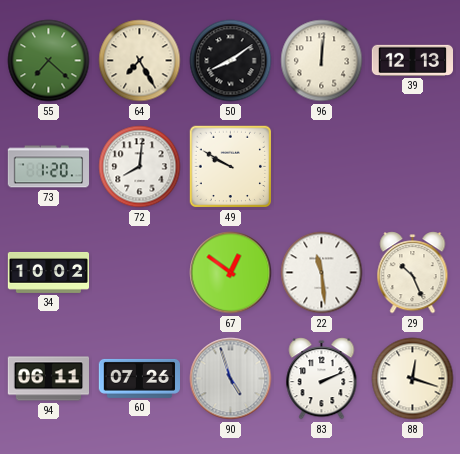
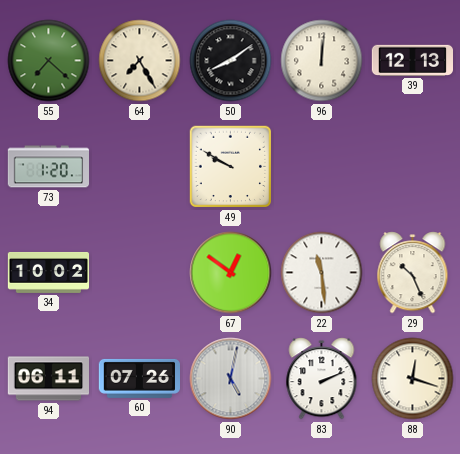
72: 8:01 -> none
90: 4:57 -> 5:02
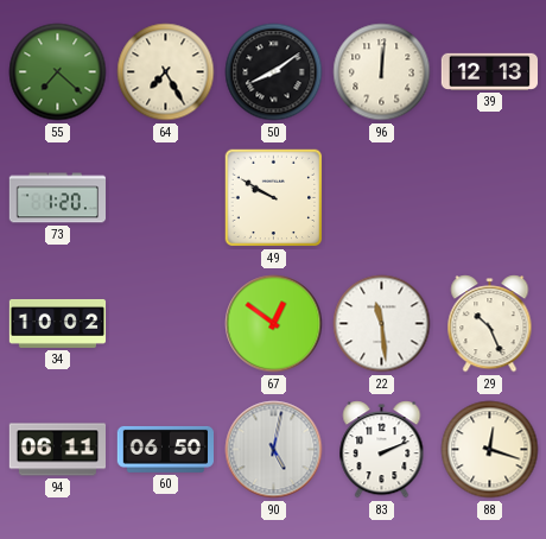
60: 07:26 -> 06:50
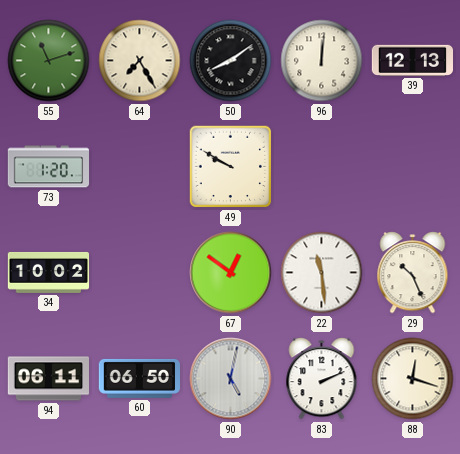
55: 7:22 -> 11:12
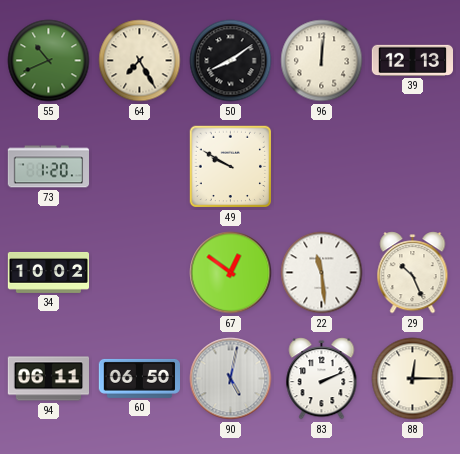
55: 11:12 -> 10:41
88: 12:18 -> 12:15
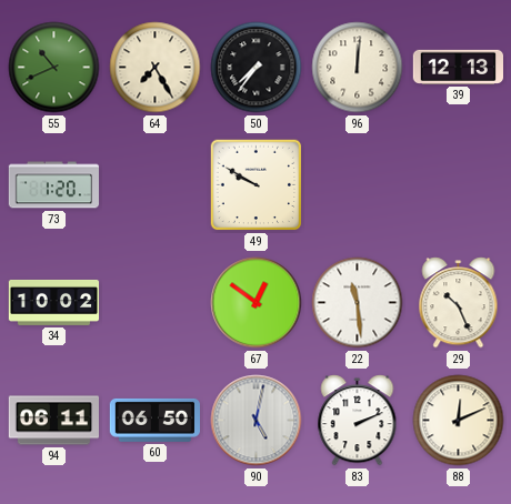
50: 8:09 -> 7:36
88: 12:15 -> 12:11
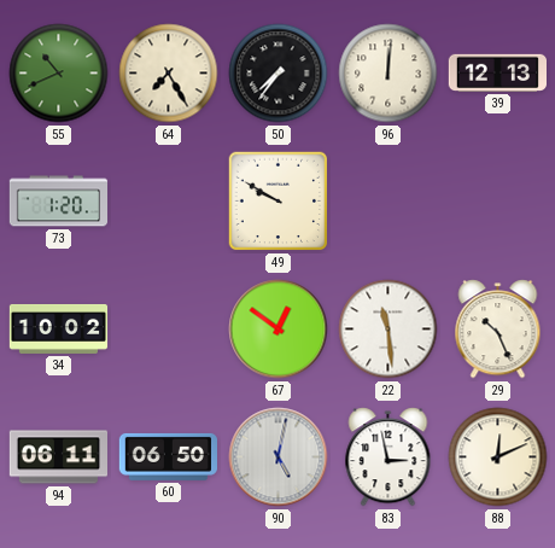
83: 2:11 -> 2:58
